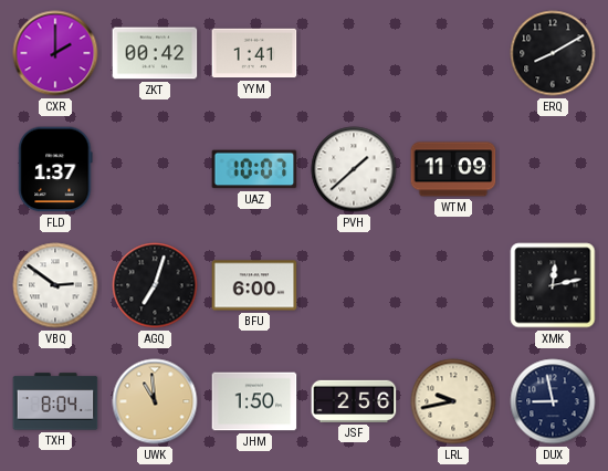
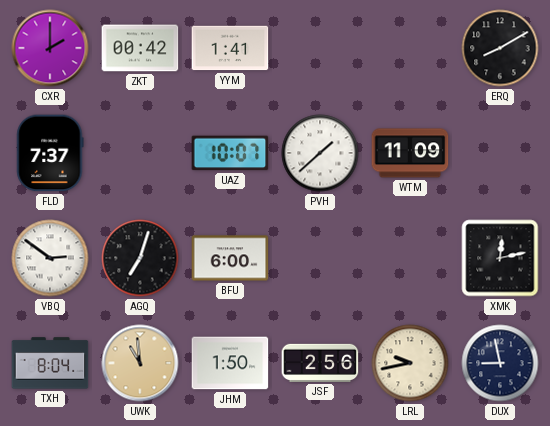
FLD: 1:37 -> 7:37
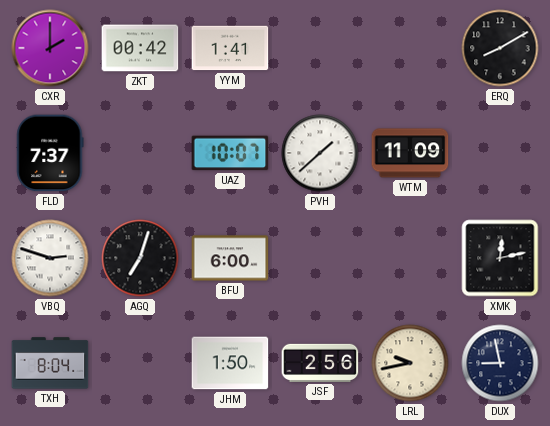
VBQ: 2:51 -> 2:48
UWK: 10:59 -> none
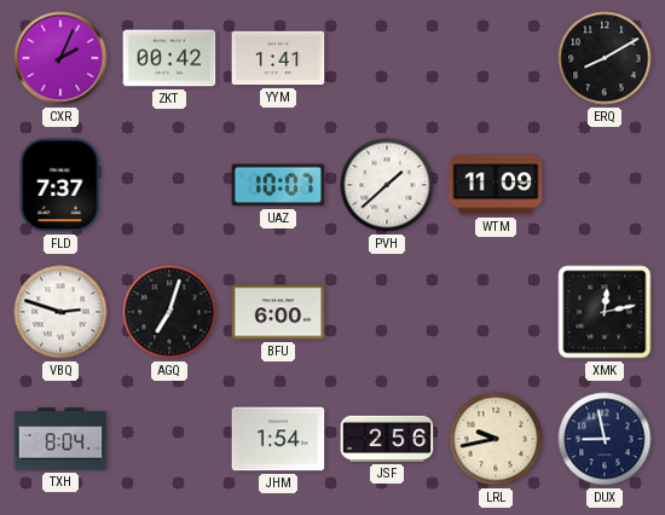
CXR: 2:00 -> 2:04
JHM: 1:50 -> 1:54
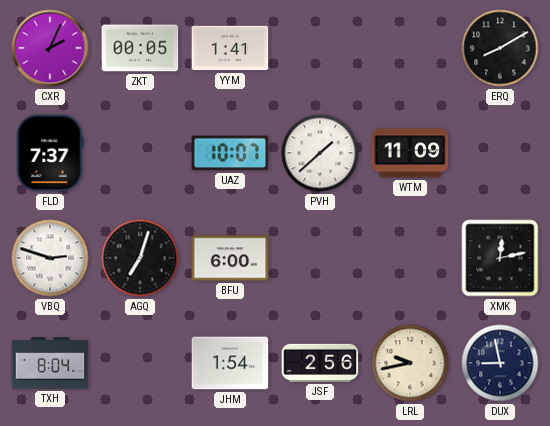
ZKT: 00:42 -> 00:05
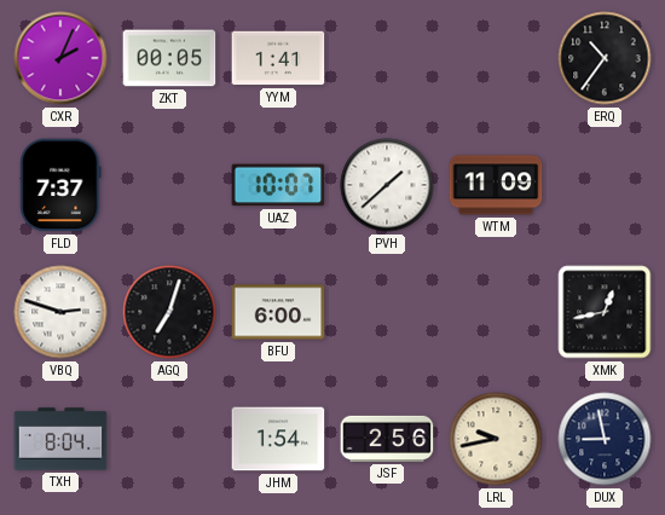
ERQ: 8:10 -> 10:36
XMK: 12:13 -> 12:43
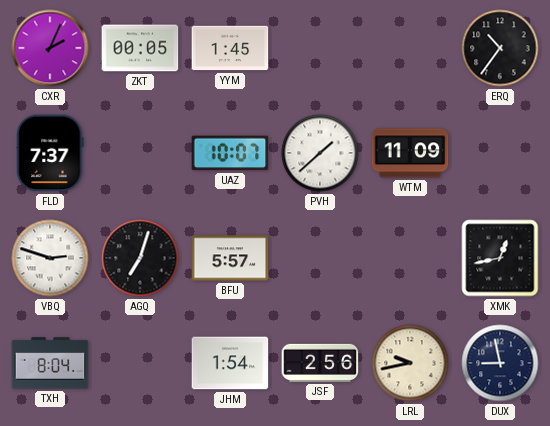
YYM: 1:41 -> 1:45
BFU: 6:00 -> 5:57
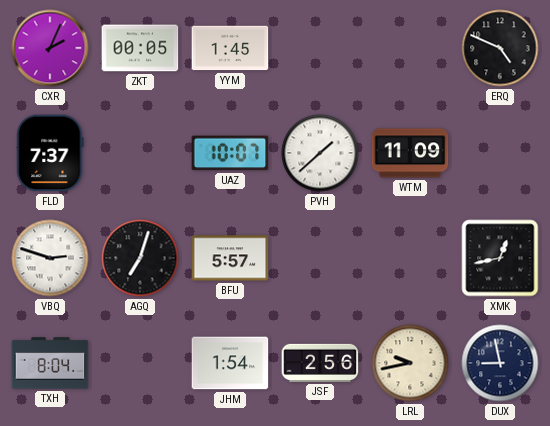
ERQ: 10:36 -> 4:49
